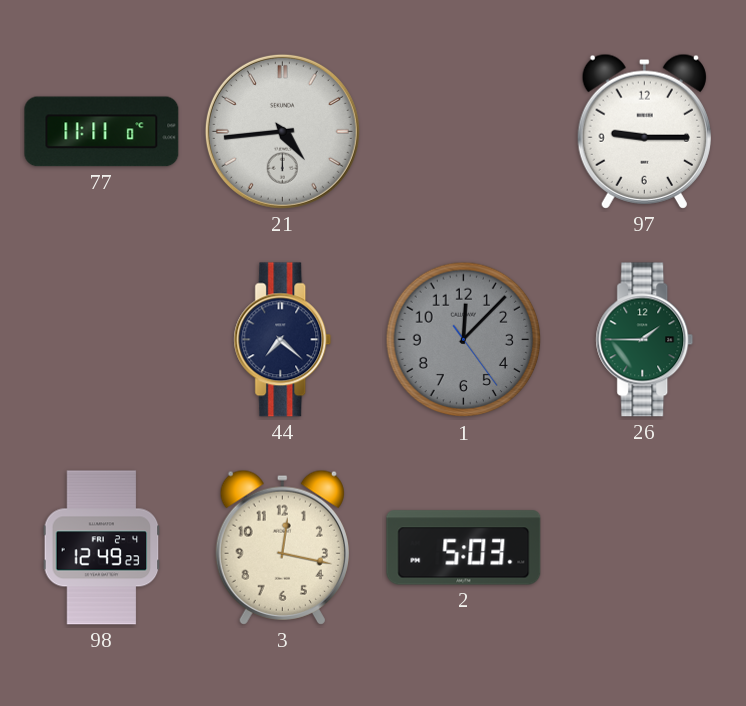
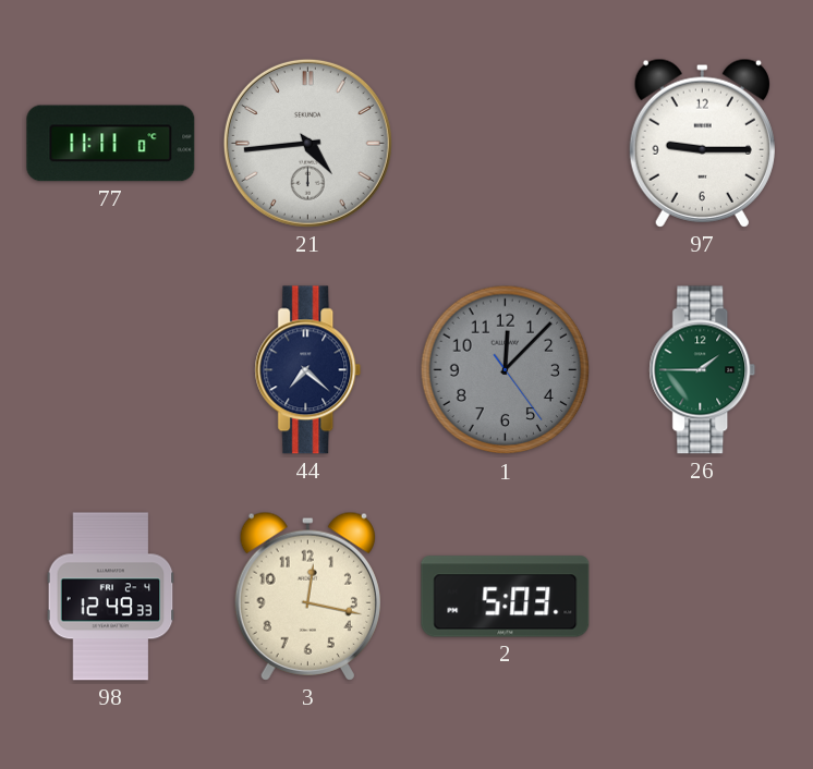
98: 12:49:23 -> 12:49:33
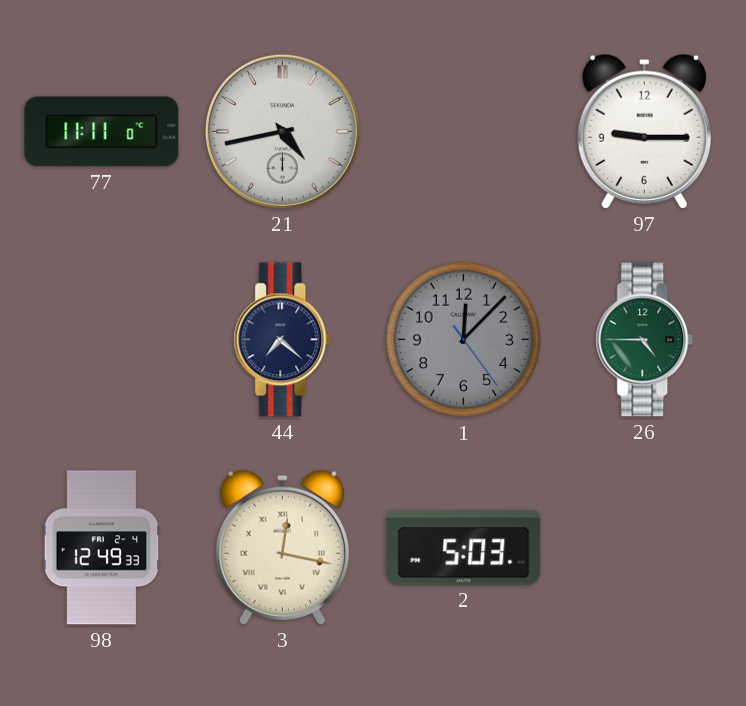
21: 4:44 -> 4:43
26: 1:45 -> 4:45
3 numerals: Arabic -> Roman
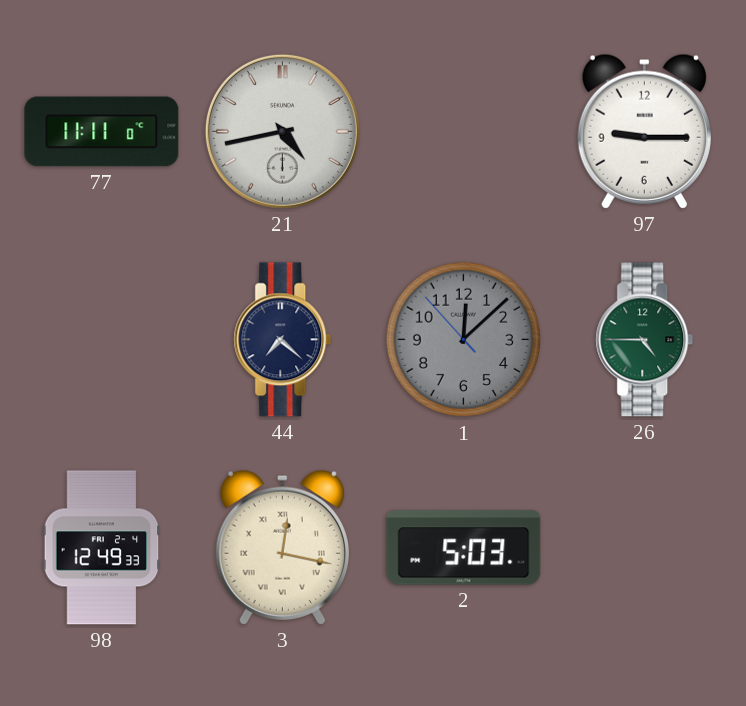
1: 12:07:24 -> 12:07:53
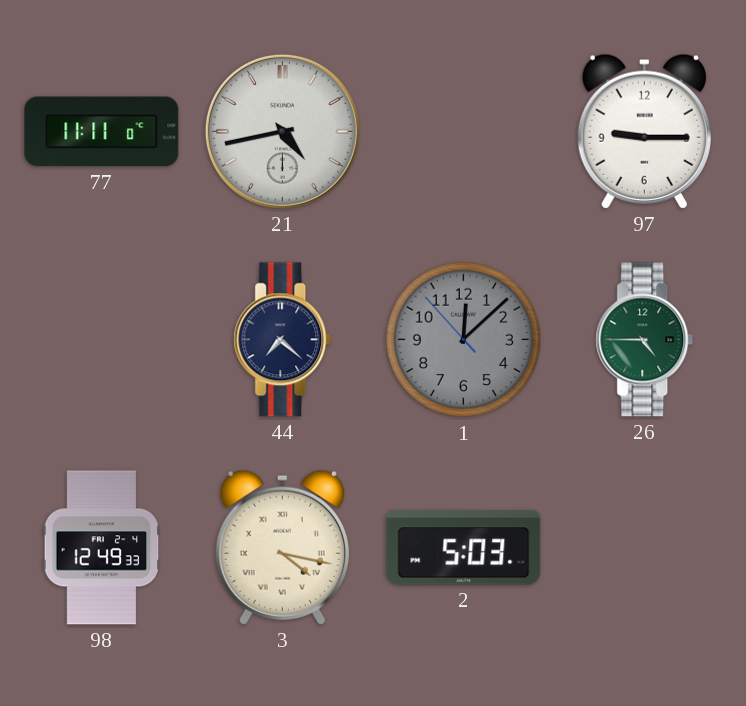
3: 12:17 -> 4:17
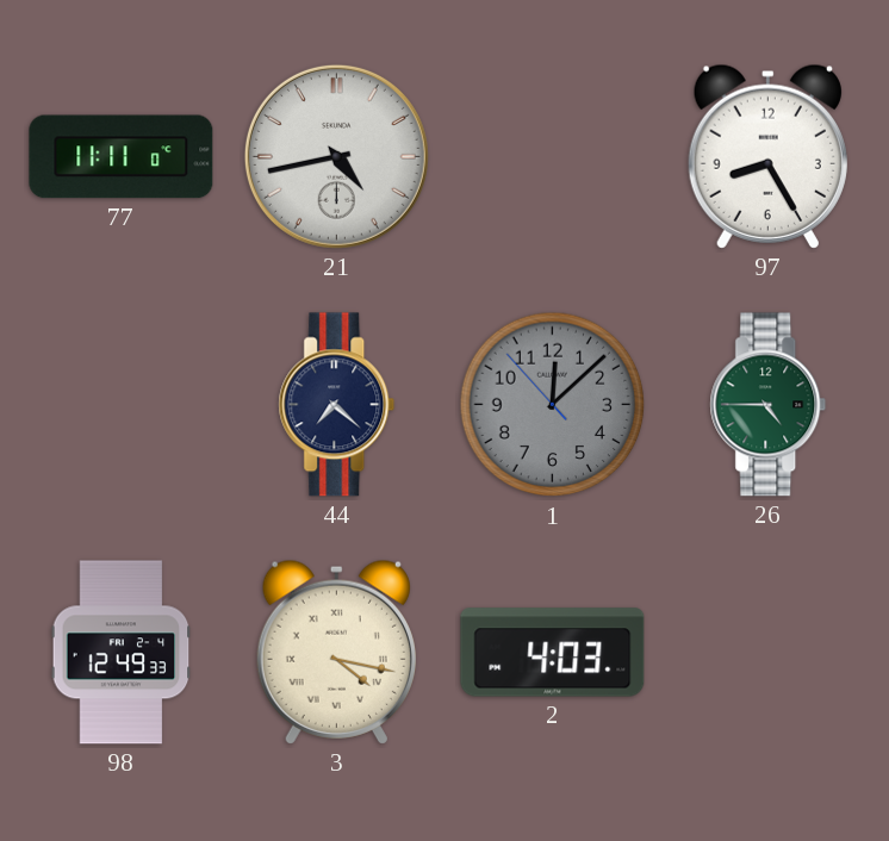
97: 9:15 -> 8:25
2: 5:03 -> 4:03
